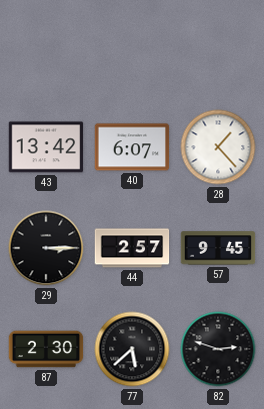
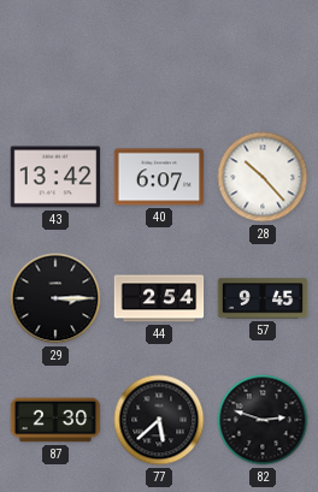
28: 1:23 -> 10:23
44: 2:57 -> 2:54
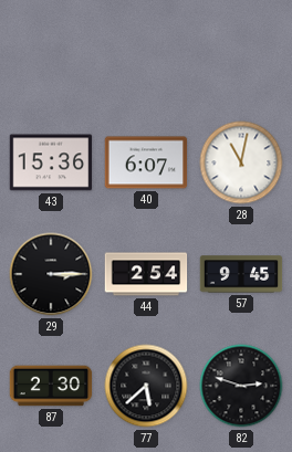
43: 13:42 -> 15:36
28: 10:23 -> 11:02
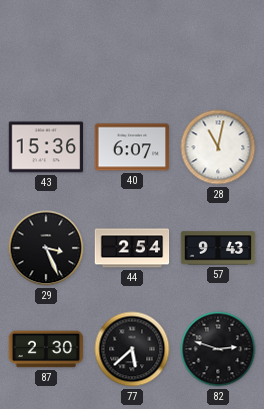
29: 3:15 -> 3:26
57: 9:45 -> 9:43
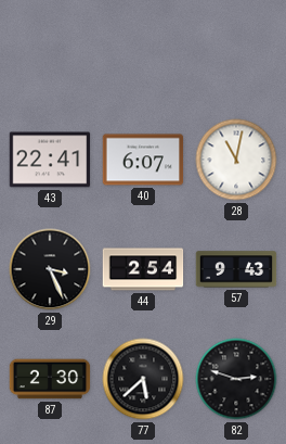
43: 15:36 -> 22:41
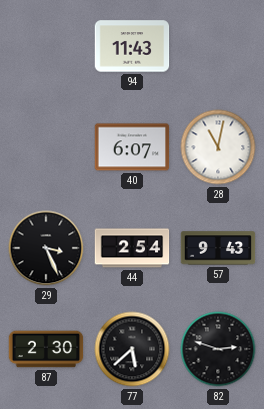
94: none -> 11:43
43: 22:41 -> none
